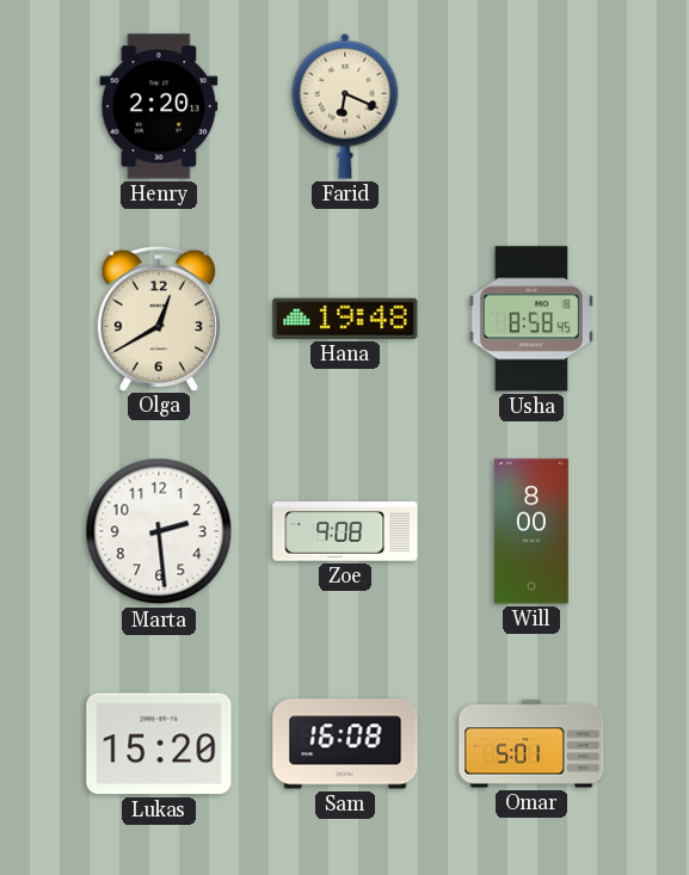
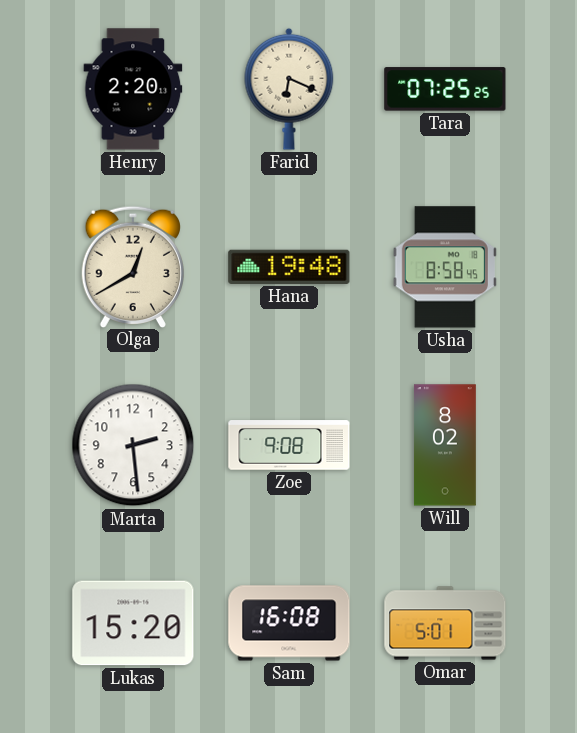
Tara: none -> 07:25
Will: 8:00 -> 8:02
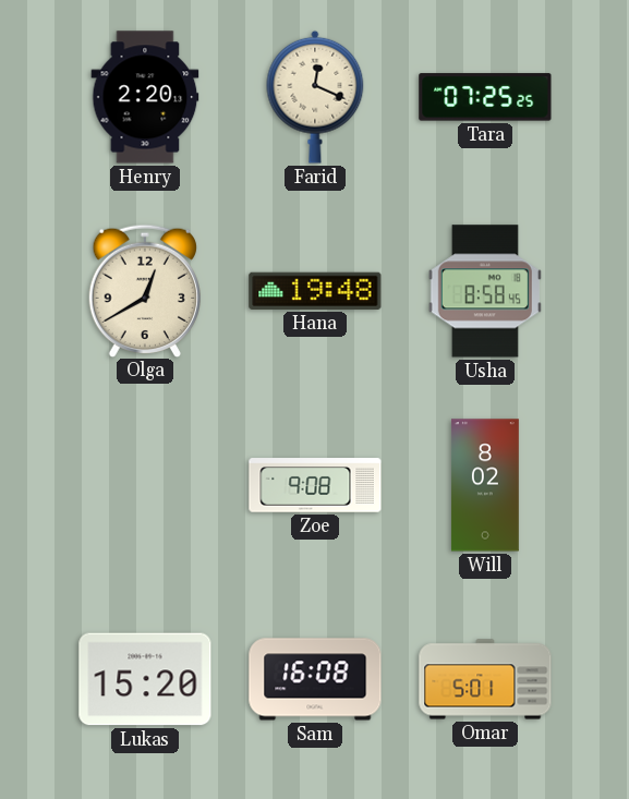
Farid: 6:19 -> 12:19
Marta: 2:29 -> none
